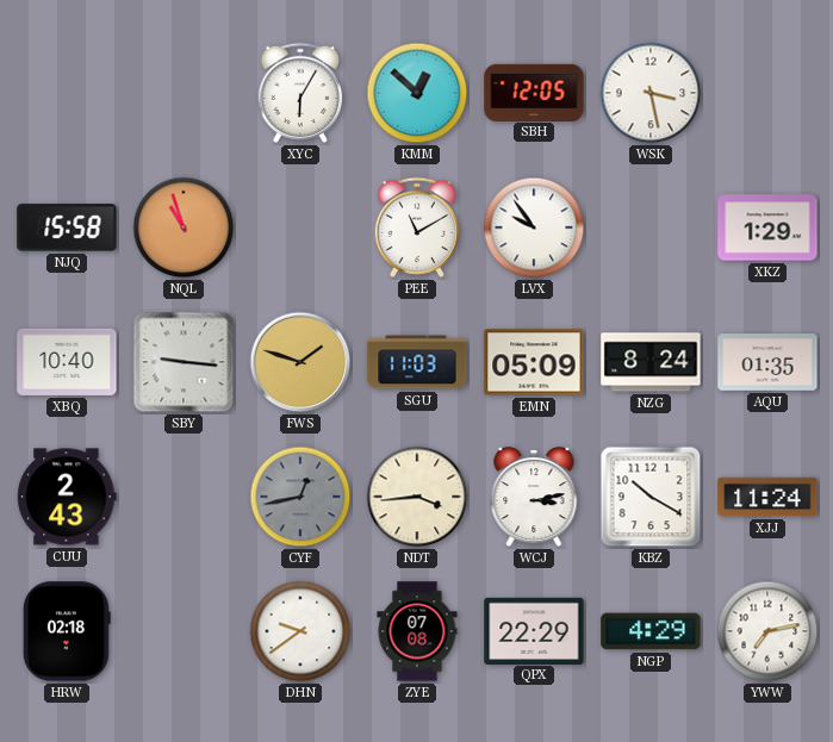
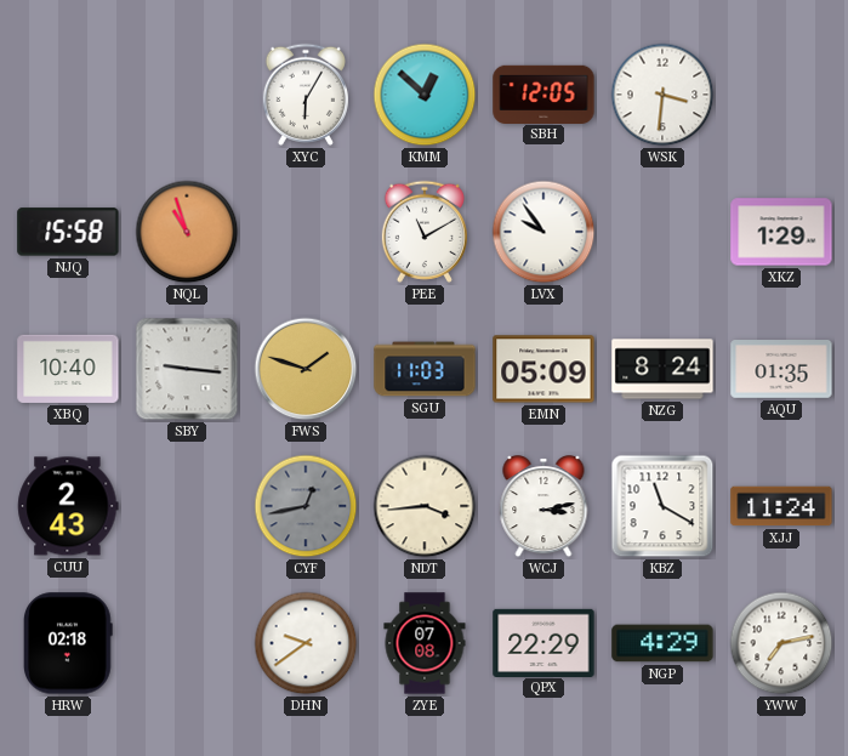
WSK: 3:28 -> 3:31
KBZ: 10:20 -> 11:20
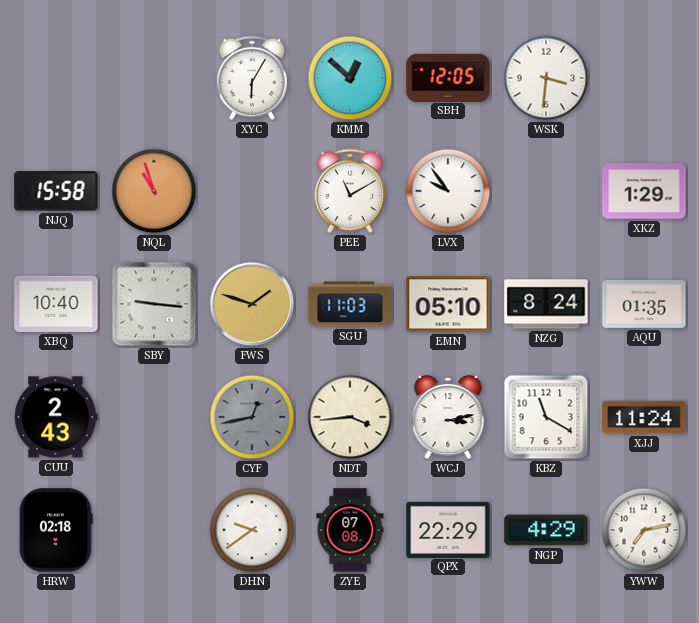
EMN: 05:09 -> 05:10
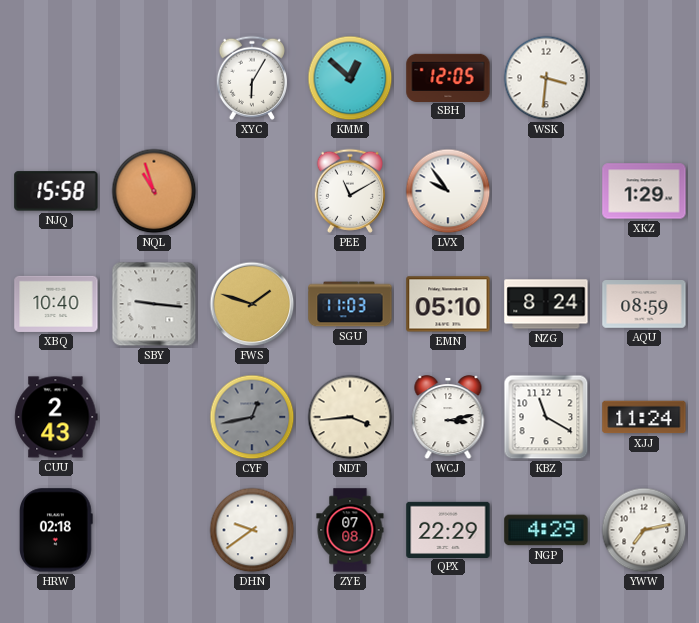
AQU: 01:35 -> 08:59
